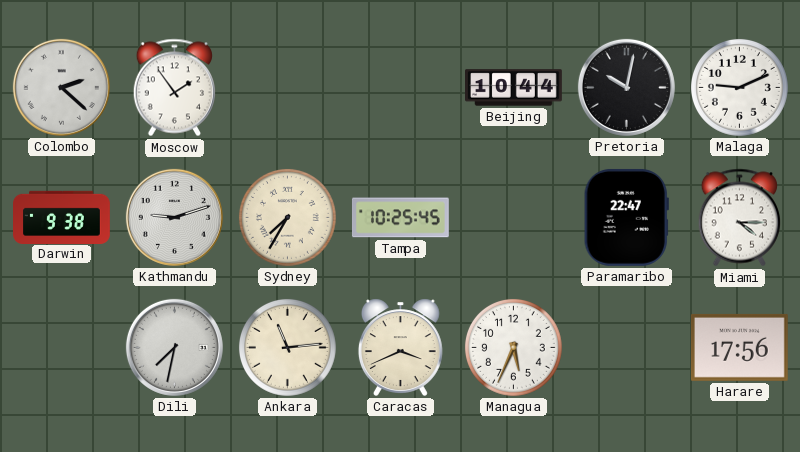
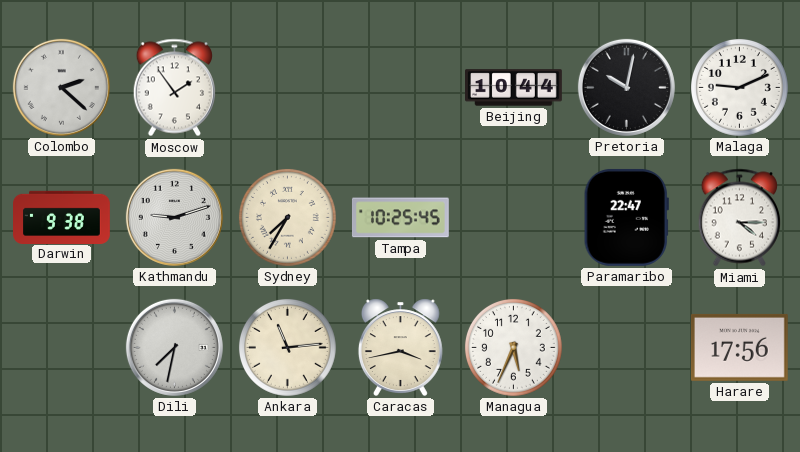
Caracas: 3:41 -> 3:43
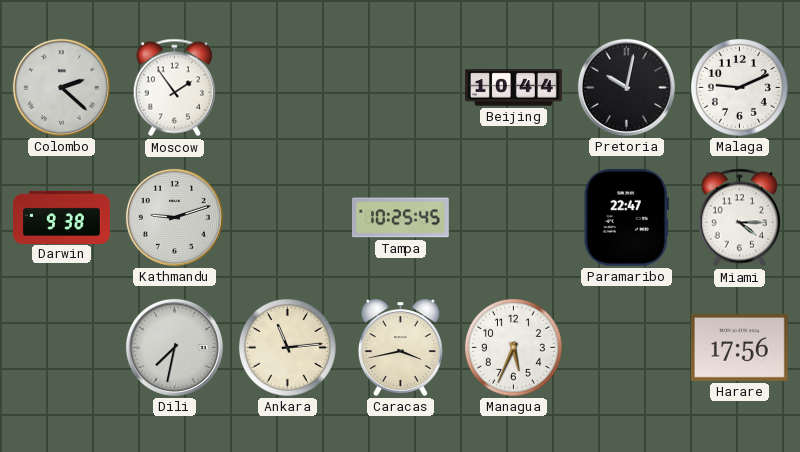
Sydney: 7:35 -> none
